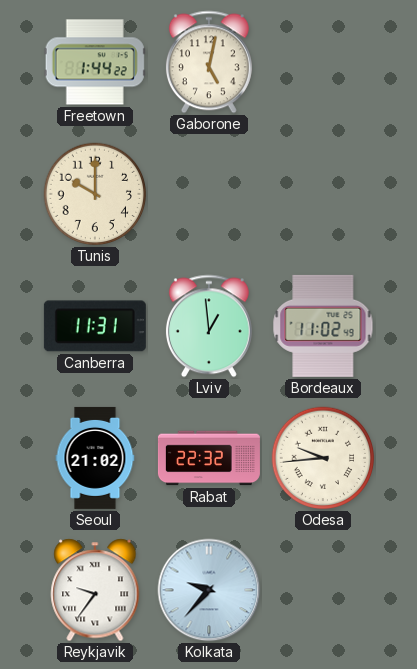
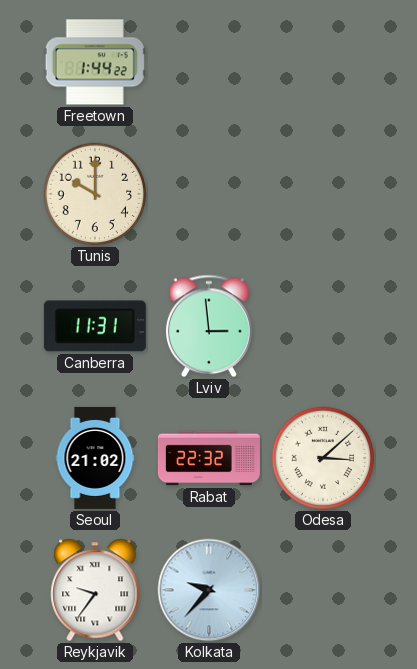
Gaborone: 5:02 -> none
Lviv: 12:59 -> 2:59
Bordeaux: 11:02 -> none
Odesa: 9:44 -> 3:08
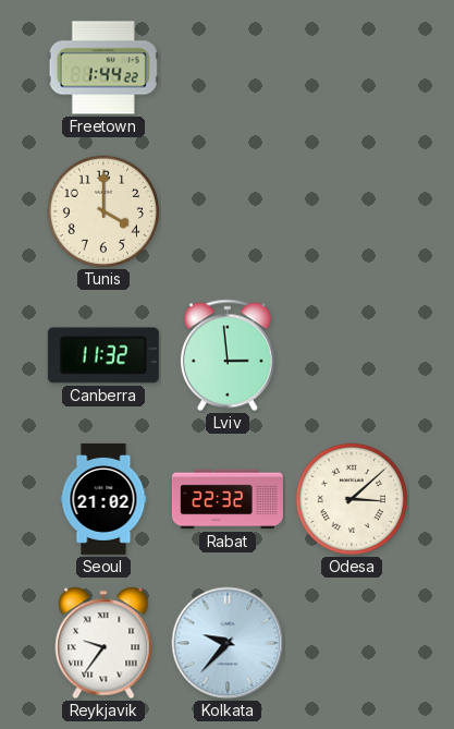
Tunis: 10:00 -> 4:00
Canberra: 11:31 -> 11:32
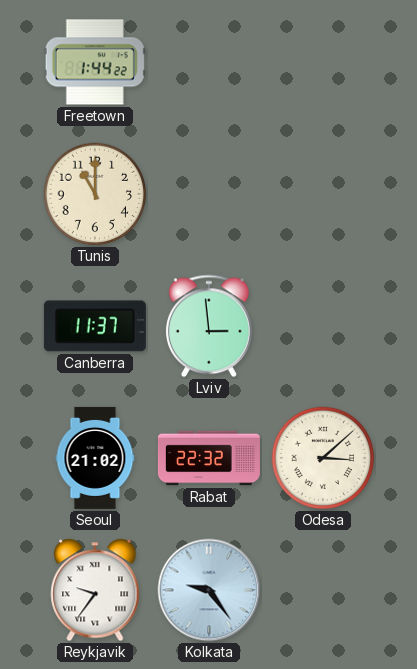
Tunis: 4:00 -> 11:00
Canberra: 11:32 -> 11:37
Kolkata: 9:37 -> 9:24
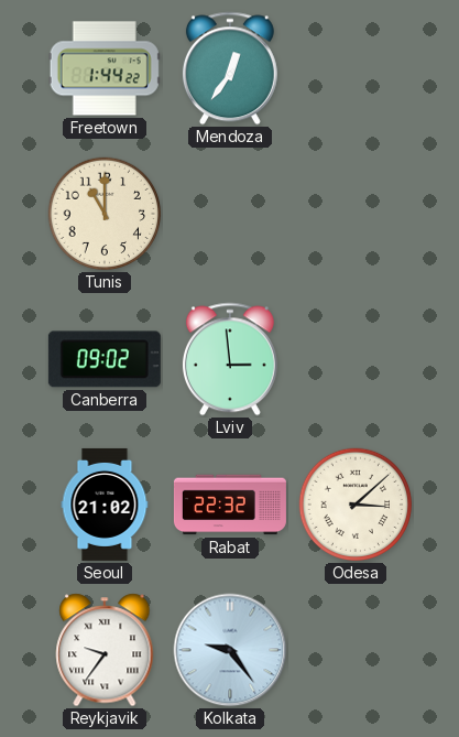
Mendoza: none -> 12:36
Canberra: 11:37 -> 09:02
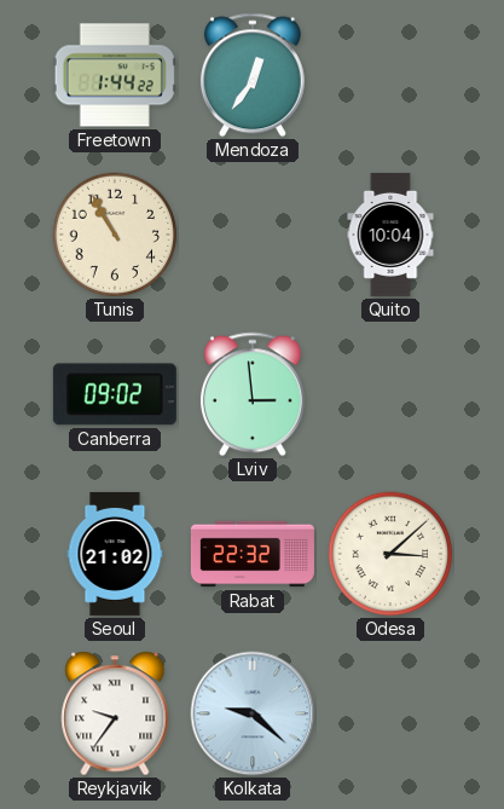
Tunis: 11:00 -> 10:55
Quito: none -> 10:04
Kolkata: 9:24 -> 9:22
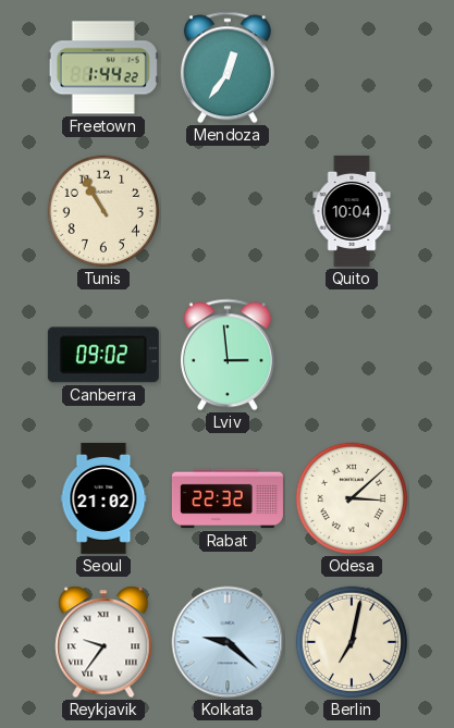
Berlin: none -> 7:02
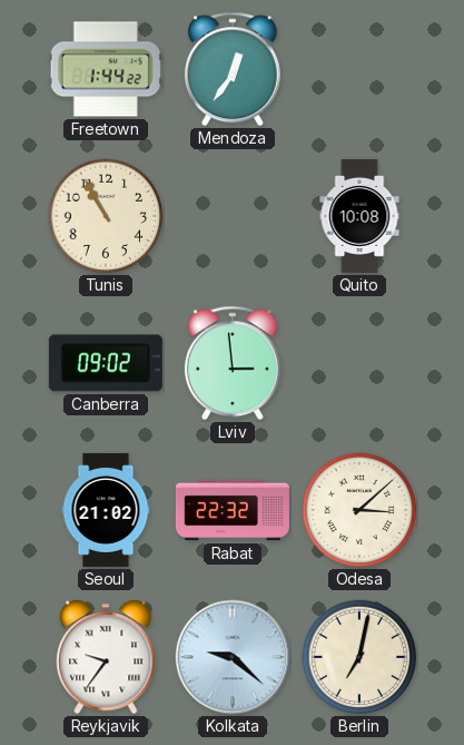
Quito: 10:04 -> 10:08
